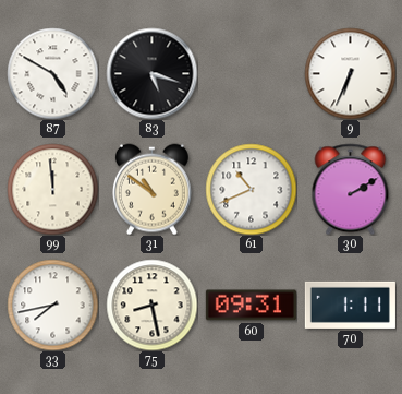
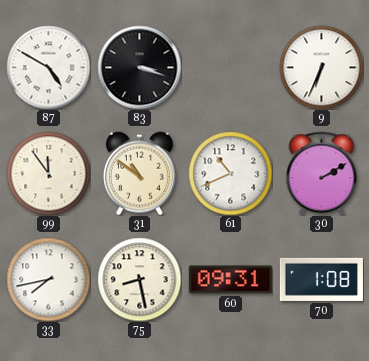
83: 5:18 -> 3:18
99: 11:59 -> 11:54
70: 1:11 -> 1:08
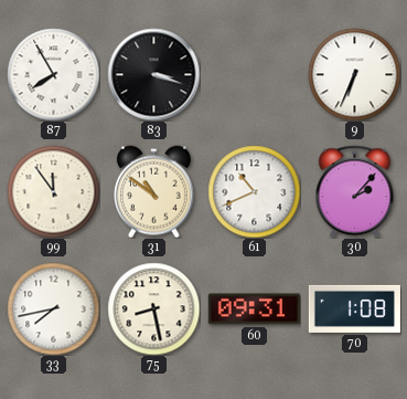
87: 4:50 -> 7:55
30: 2:10 -> 2:07
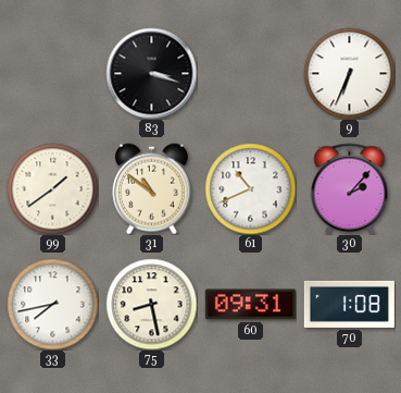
87: 7:55 -> none
99: 11:54 -> 1:39
